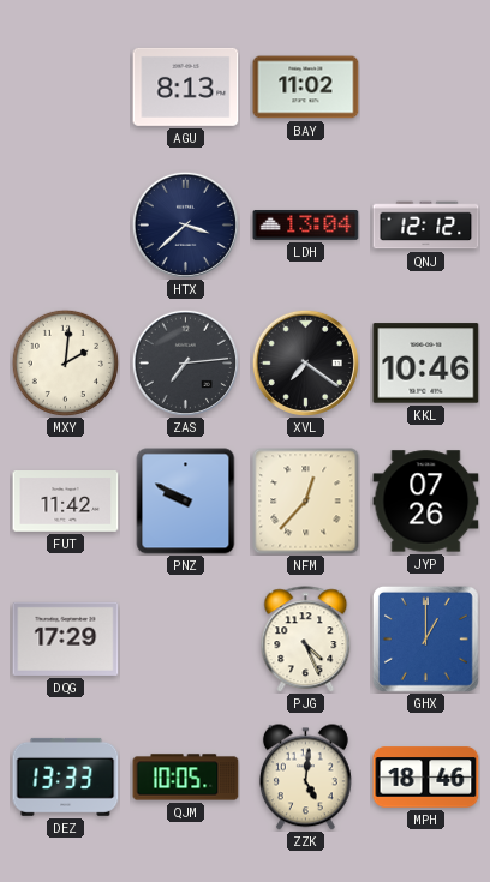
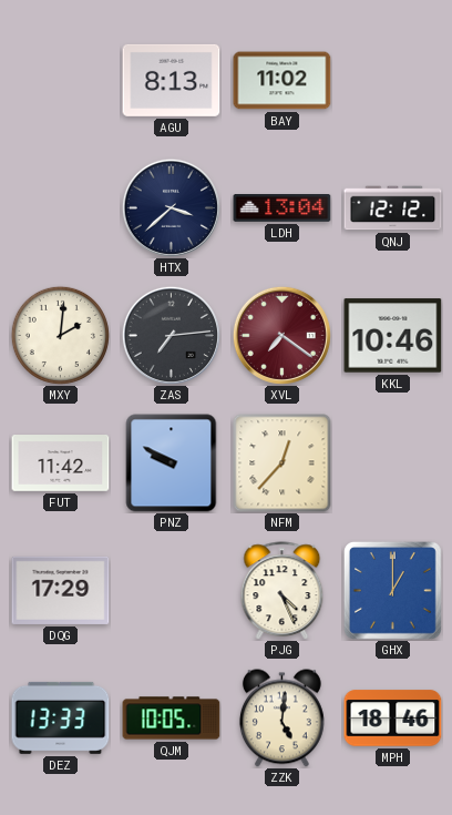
XVL dial: black -> burgundy
JYP: 07:26 -> none
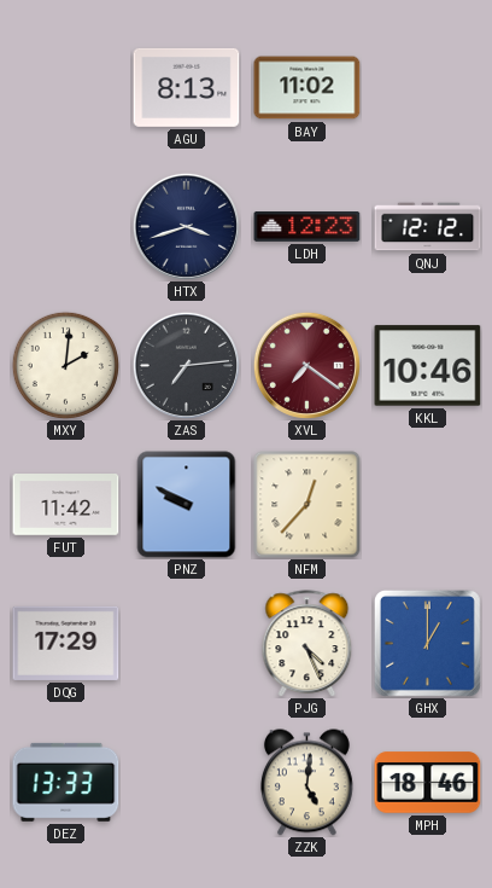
HTX: 3:38 -> 3:42
LDH: 13:04 -> 12:23
QJM: 10:05 -> none
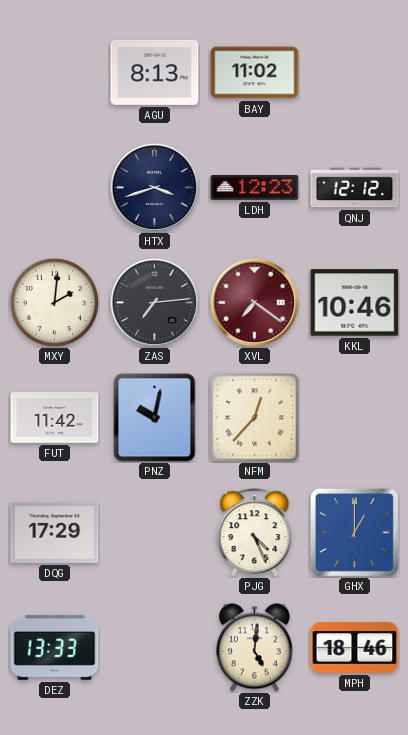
PNZ: 9:50 -> 10:02
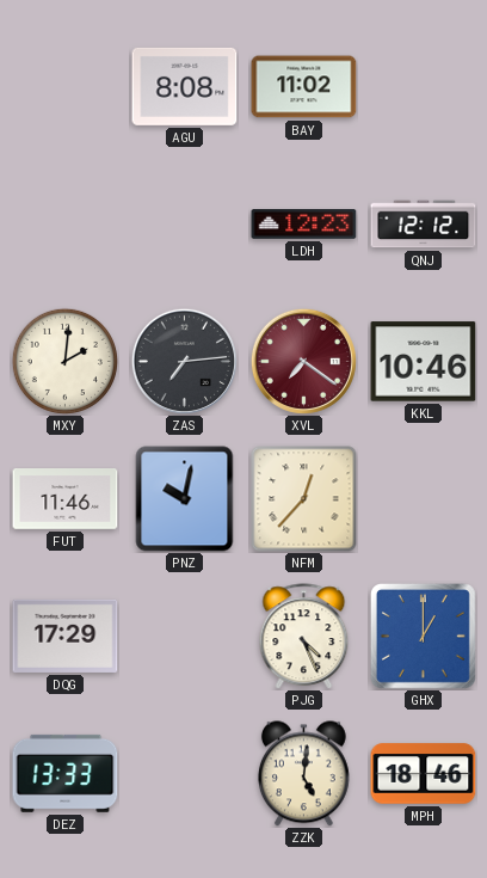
AGU: 8:13 -> 8:08
HTX: 3:42 -> none
FUT: 11:42 -> 11:46
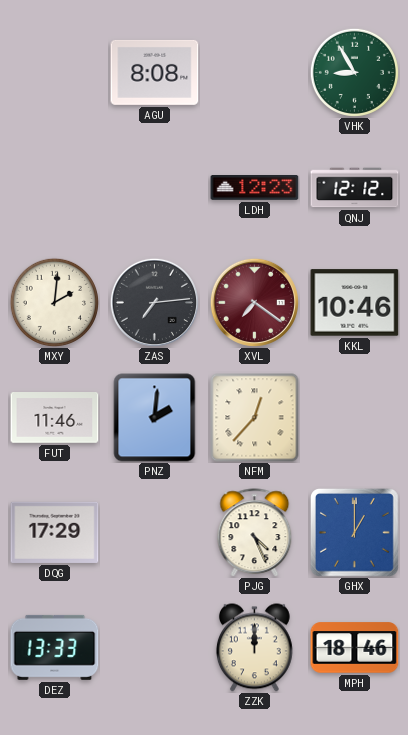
BAY: 11:02 -> none
VHK: none -> 8:55
PNZ: 10:02 -> 2:01
ZZK: 5:01 -> 12:00
